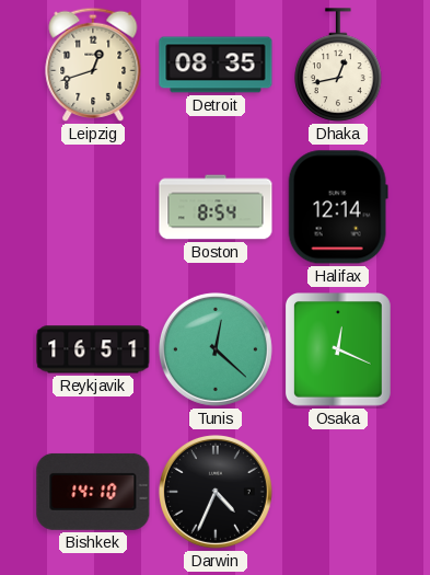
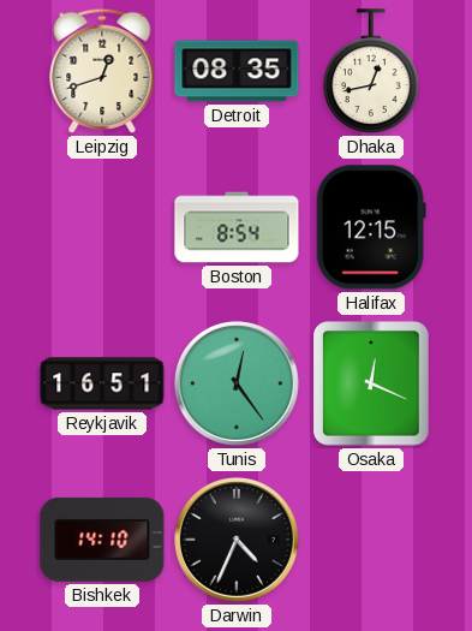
Halifax: 12:14 -> 12:15
Tunis: 12:22 -> 12:24
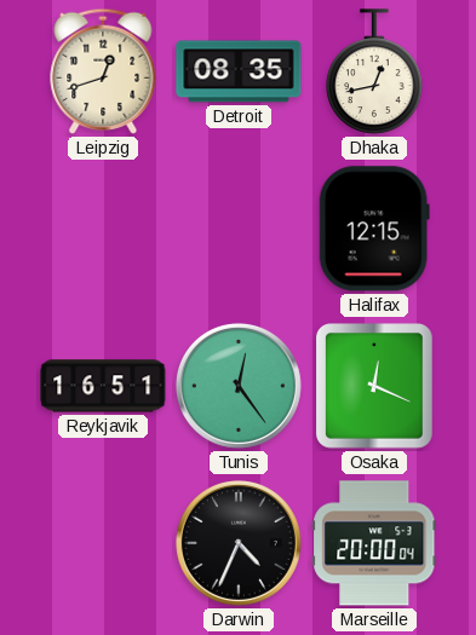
Boston: 8:54 -> none
Bishkek: 14:10 -> none
Marseille: none -> 20:00
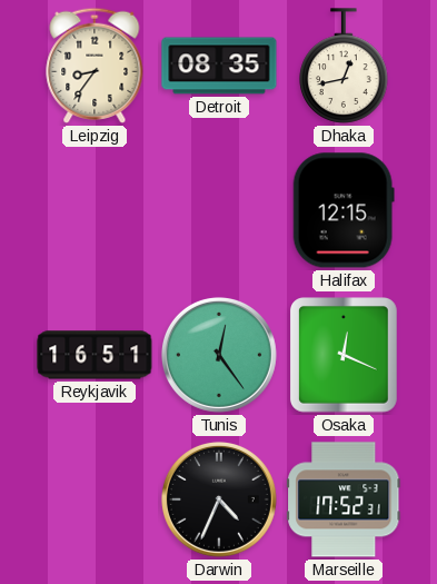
Leipzig: 12:42 -> 8:36
Marseille: 20:00 -> 17:52
